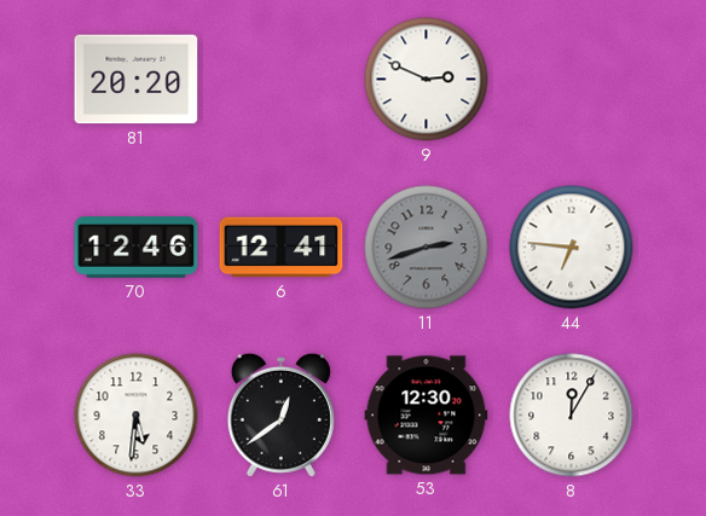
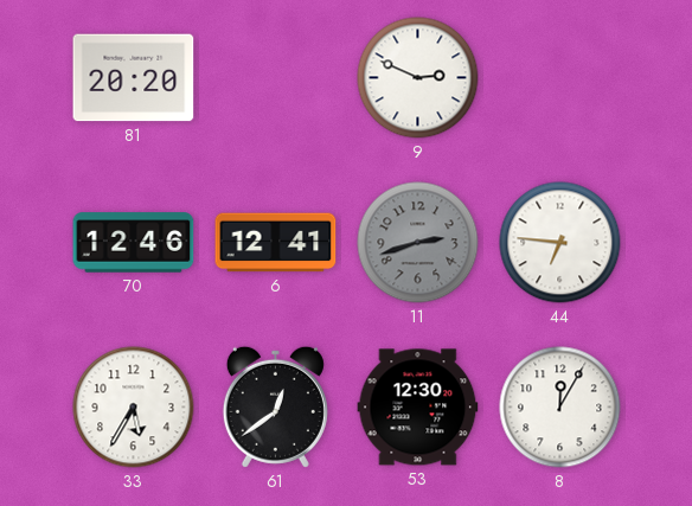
33: 5:31 -> 5:35
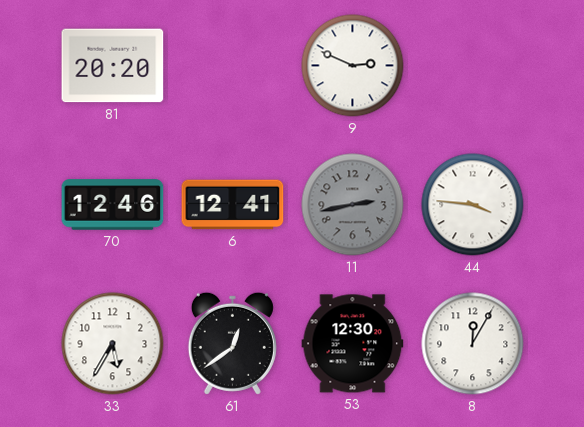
11: 2:42 -> 2:43
44: 6:46 -> 3:46
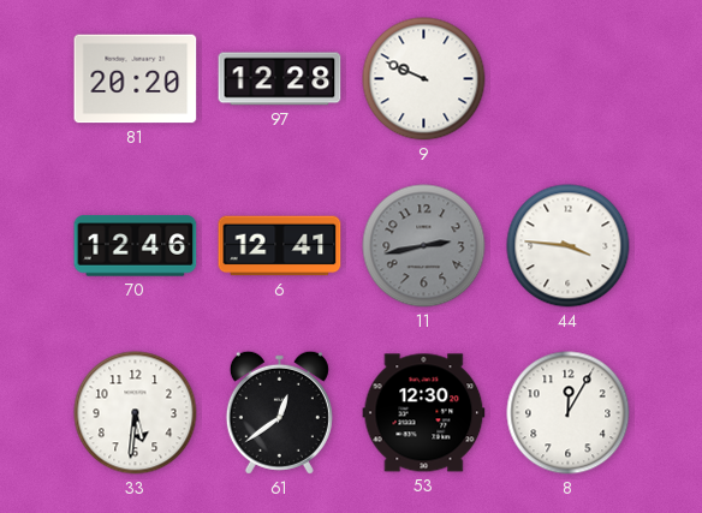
97: none -> 12:28
9: 2:49 -> 9:49
33: 5:35 -> 5:31
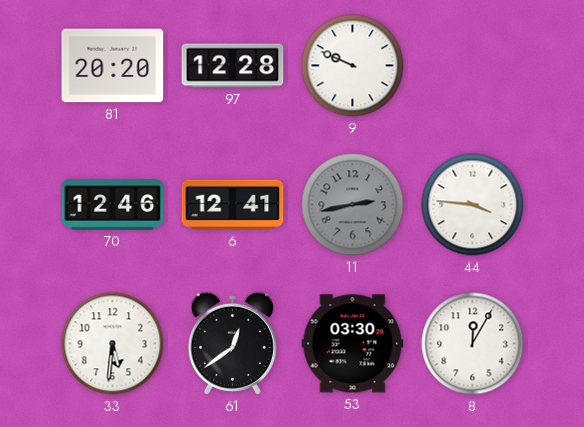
53: 12:30 -> 03:30
